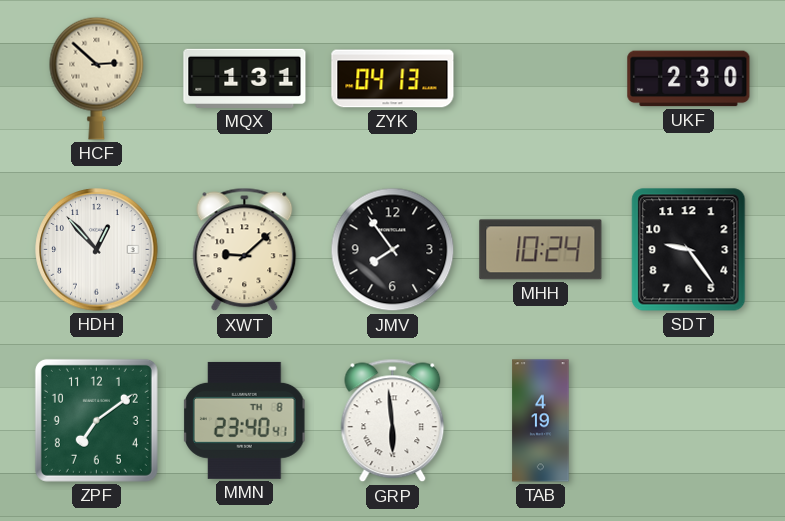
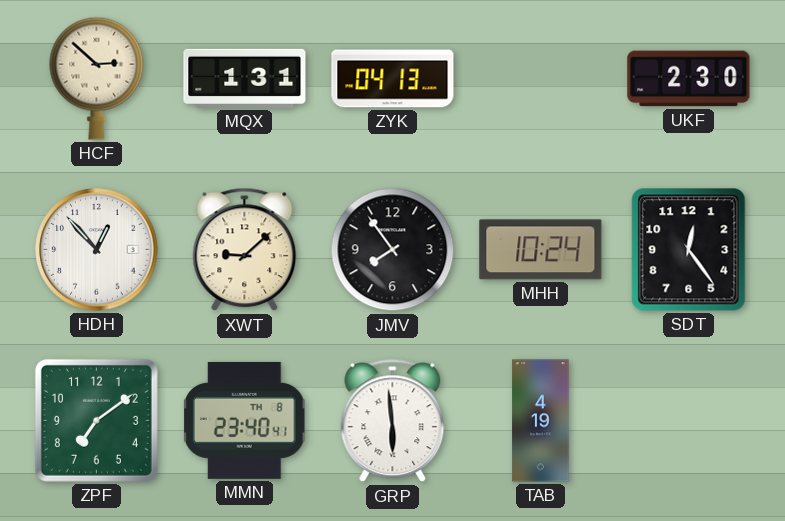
SDT: 9:24 -> 12:24
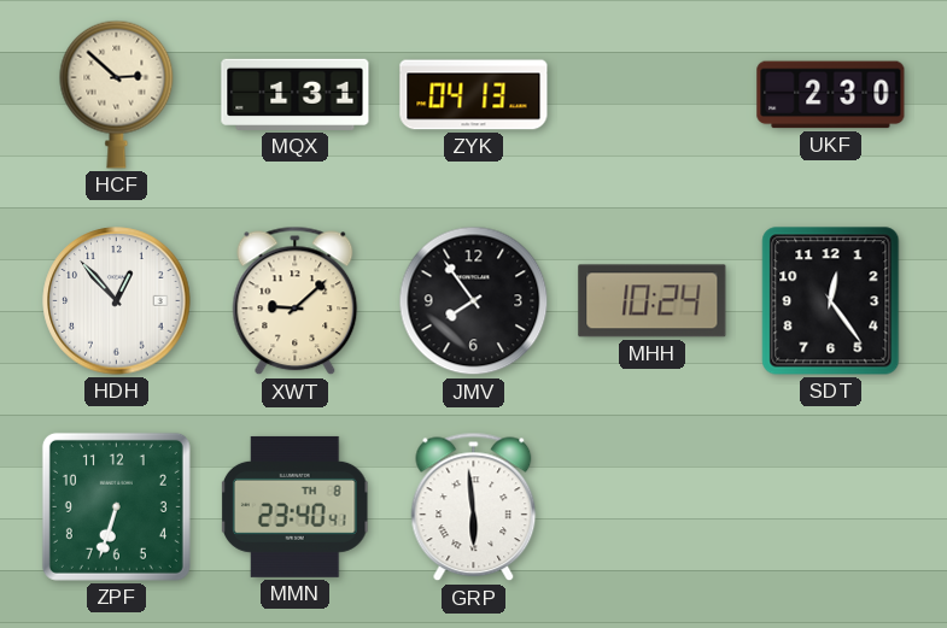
ZPF: 7:09 -> 6:33
TAB: 4:19 -> none
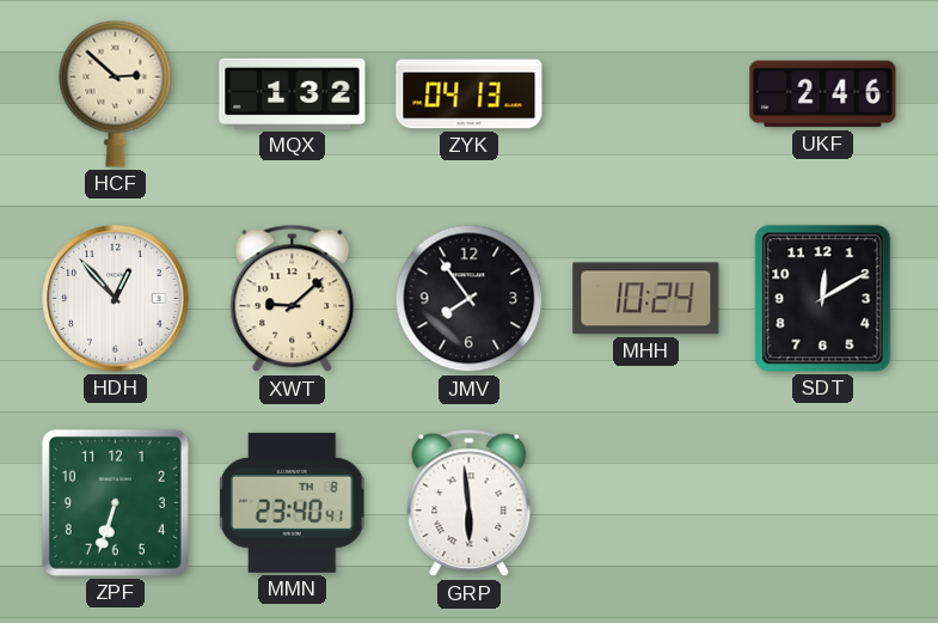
MQX: 1:31 -> 1:32
UKF: 2:30 -> 2:46
SDT: 12:24 -> 12:10
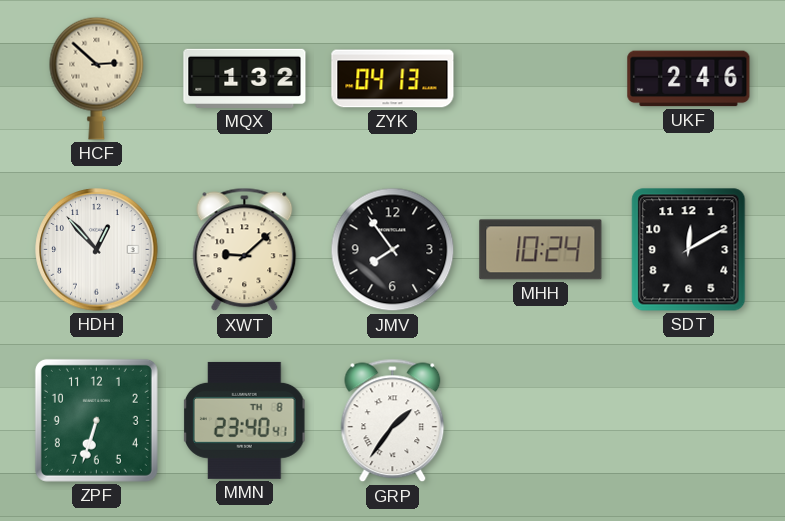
GRP: 5:59 -> 1:36
